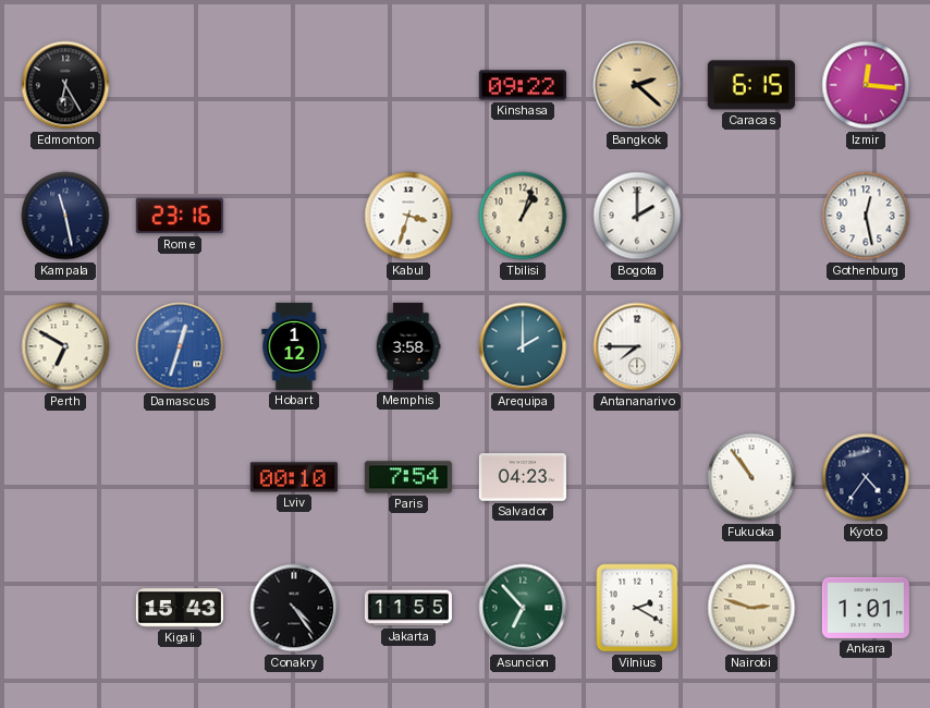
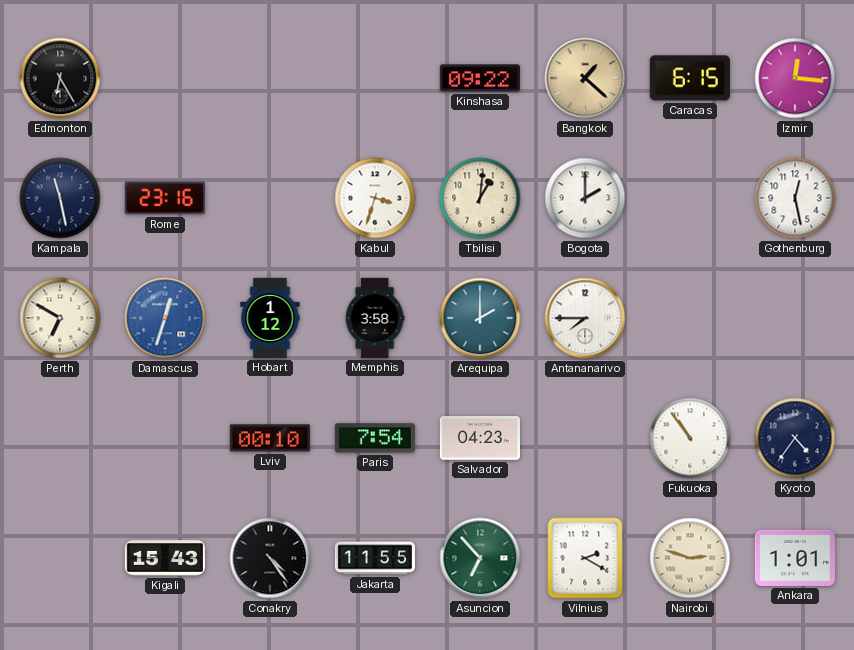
Bangkok: 2:22 -> 1:22
Tbilisi: 1:03 -> 1:01
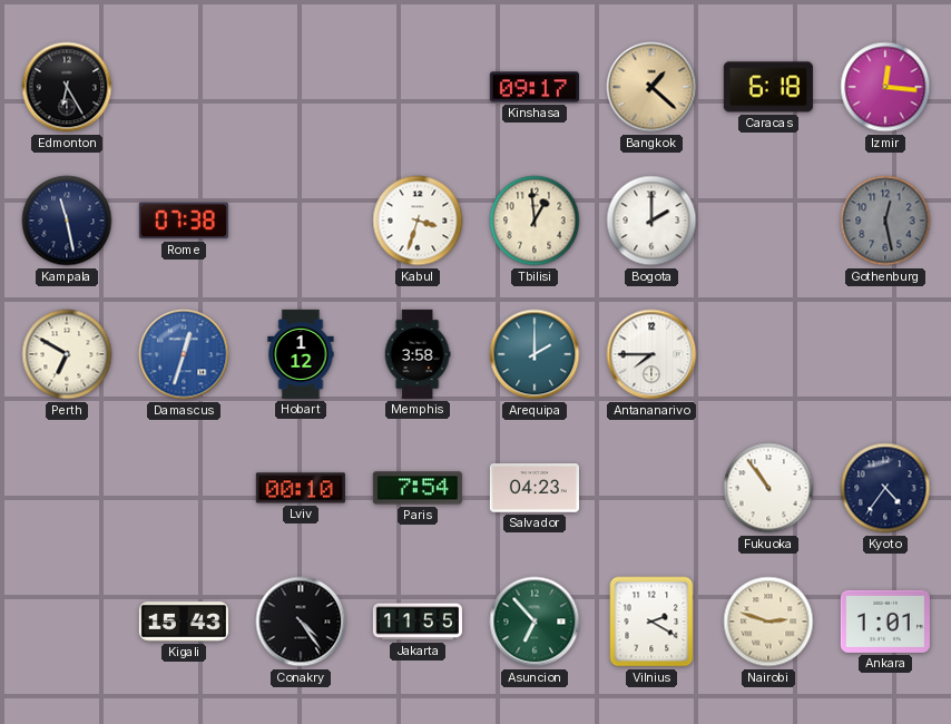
Kinshasa: 09:22 -> 09:17
Caracas: 6:15 -> 6:18
Rome: 23:16 -> 07:38
Tbilisi: 1:01 -> 12:59
Gothenburg dial: white -> grey
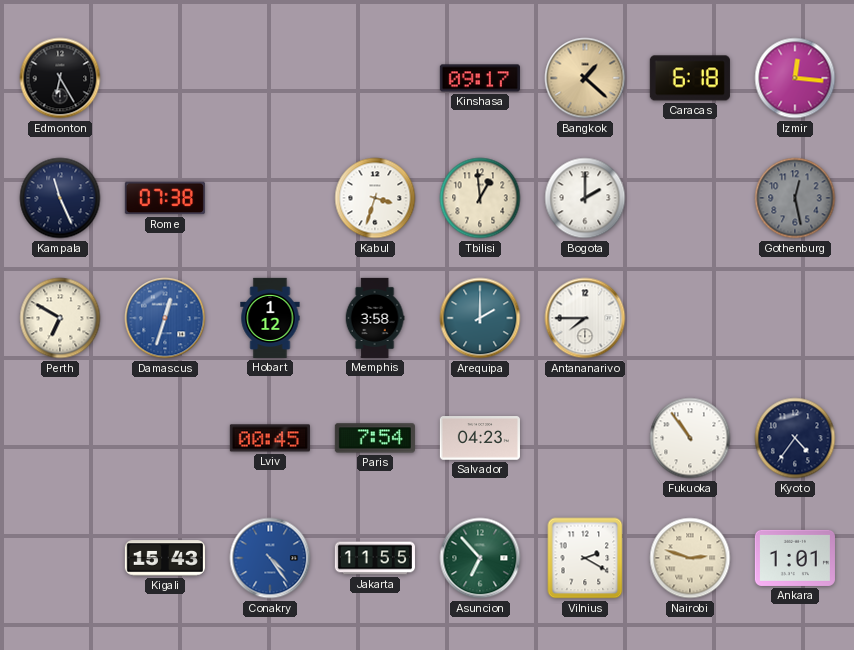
Kampala: 11:28 -> 11:26
Lviv: 00:10 -> 00:45
Conakry dial: black -> blue
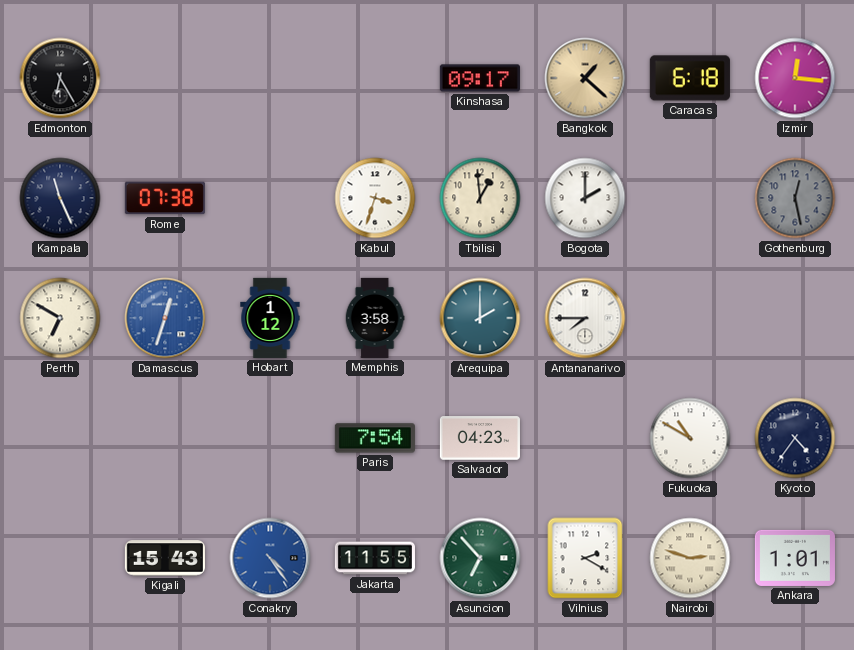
Lviv: 00:45 -> none
Fukuoka: 10:54 -> 10:50
